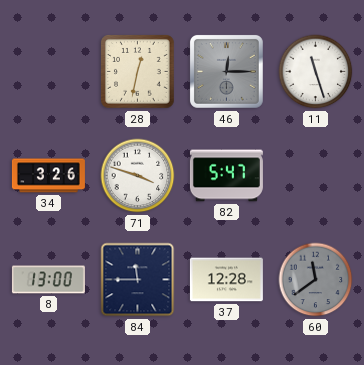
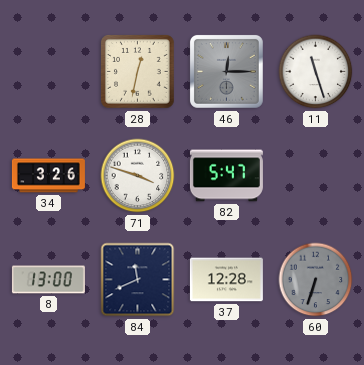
84: 11:45 -> 11:41
60: 11:39 -> 6:33
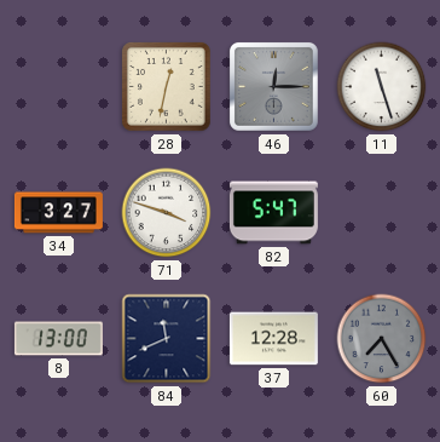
34: 3:26 -> 3:27
60: 6:33 -> 7:25
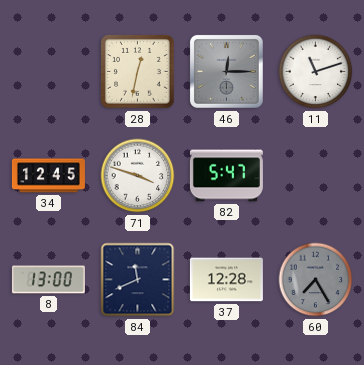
11: 11:27 -> 11:12
34: 3:27 -> 12:45
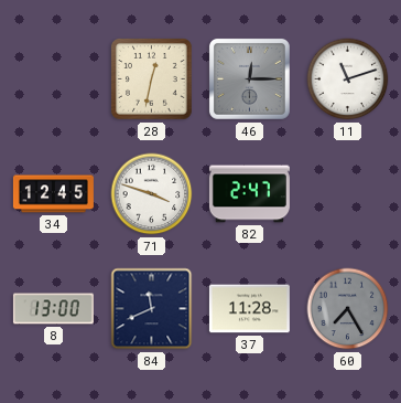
82: 5:47 -> 2:47
37: 12:28 -> 11:28
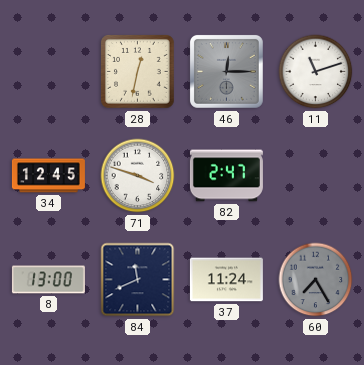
37: 11:28 -> 11:24
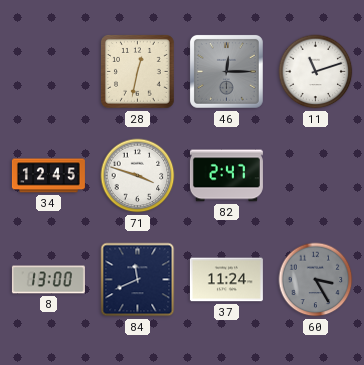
60: 7:25 -> 3:25
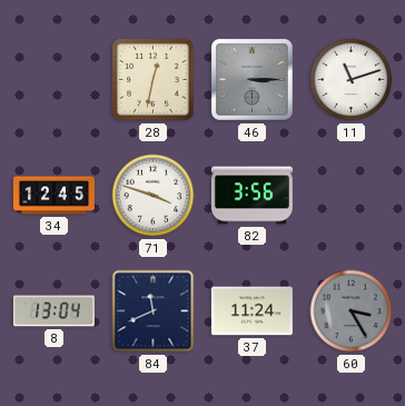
46: 12:15 -> 3:15
82: 2:47 -> 3:56
8: 13:00 -> 13:04
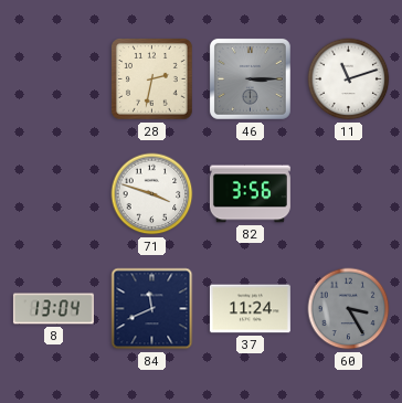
28: 12:32 -> 2:32
34: 12:45 -> none
